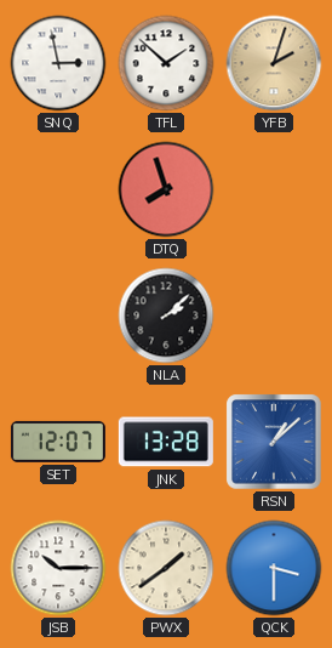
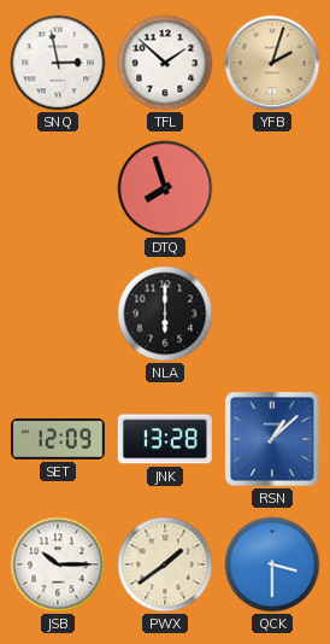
NLA: 2:08 -> 6:00
SET: 12:07 -> 12:09
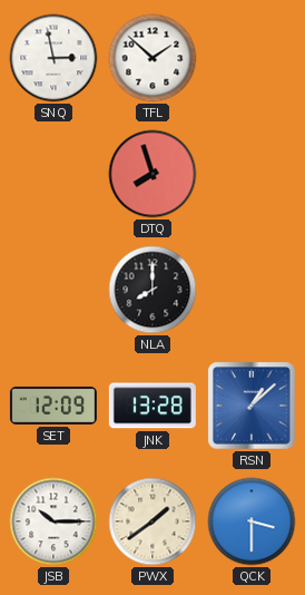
YFB: 2:03 -> none
NLA: 6:00 -> 8:00
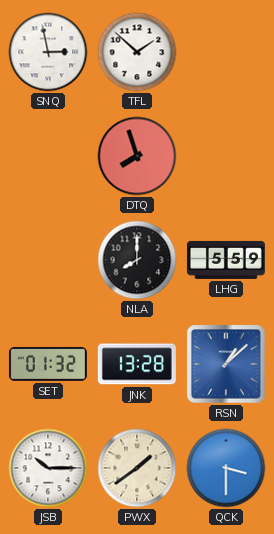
LHG: none -> 5:59
SET: 12:09 -> 01:32
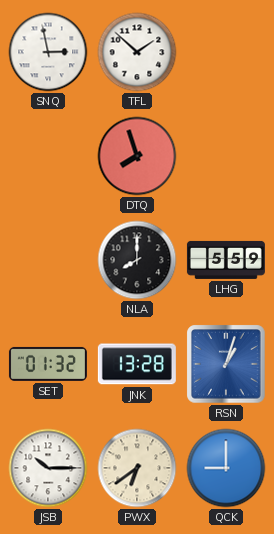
RSN: 1:08 -> 1:03
PWX: 1:39 -> 6:39
QCK: 3:30 -> 9:00
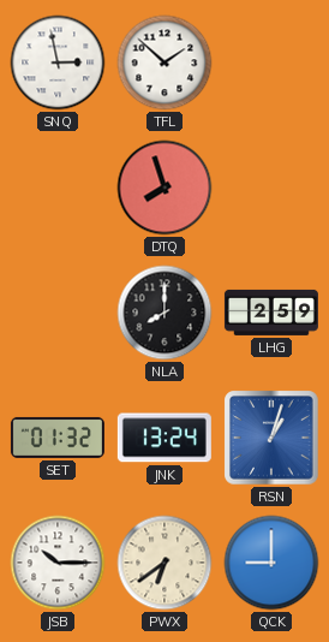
LHG: 5:59 -> 2:59
JNK: 13:28 -> 13:24
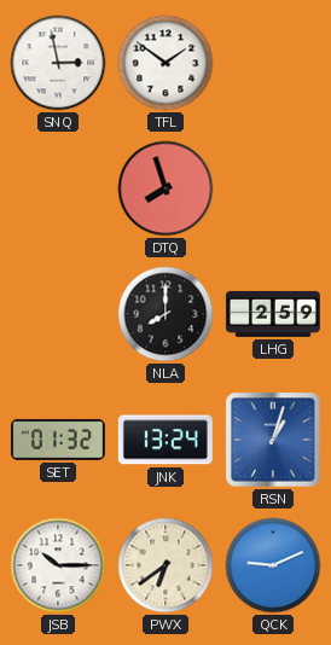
TFL: 1:52 -> 1:51
QCK: 9:00 -> 9:11
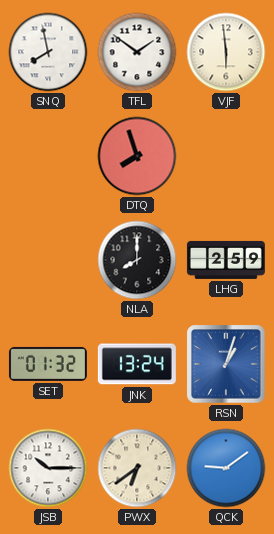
SNQ: 2:58 -> 7:58
VJF: none -> 5:59
QCK: 9:11 -> 9:09
